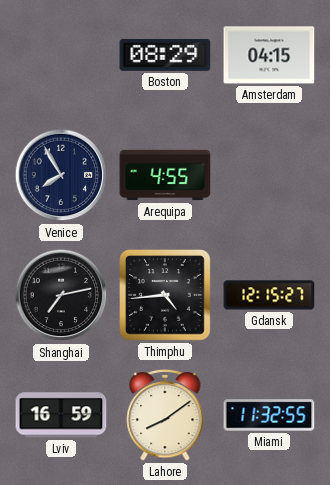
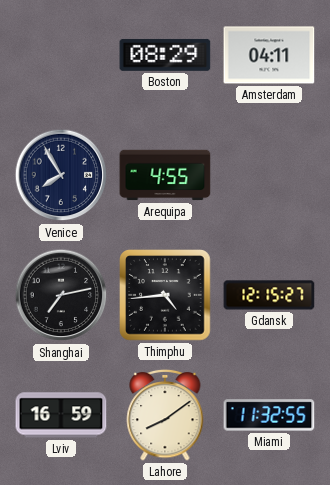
Amsterdam: 04:15 -> 04:11
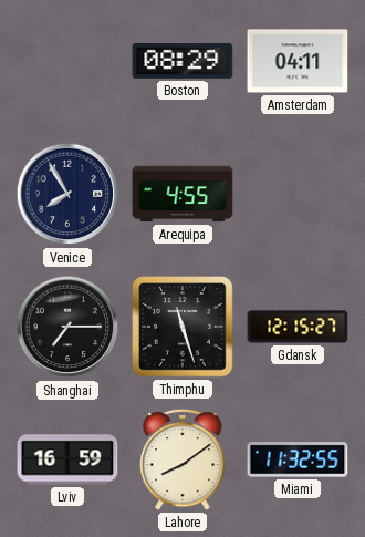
Shanghai: 7:13 -> 7:15
Thimphu: 4:44 -> 11:27
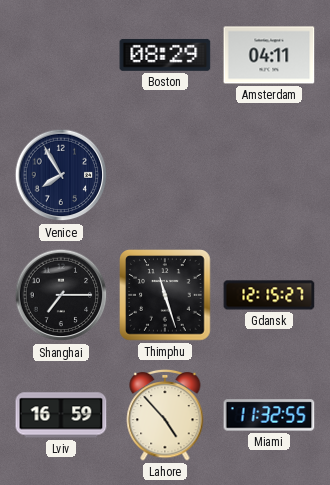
Arequipa: 4:55 -> none
Lahore: 8:09 -> 4:53
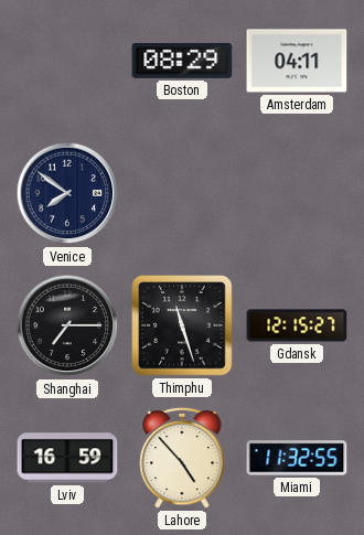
Venice: 7:55 -> 7:51
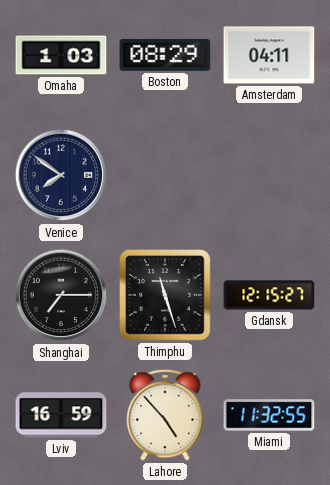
Omaha: none -> 1:03
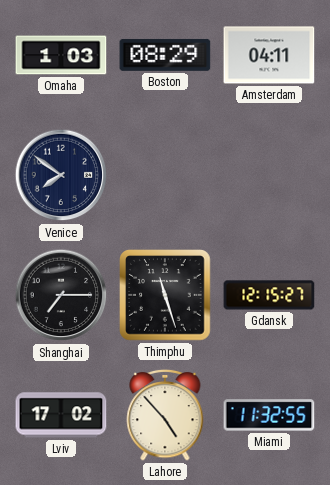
Lviv: 16:59 -> 17:02
